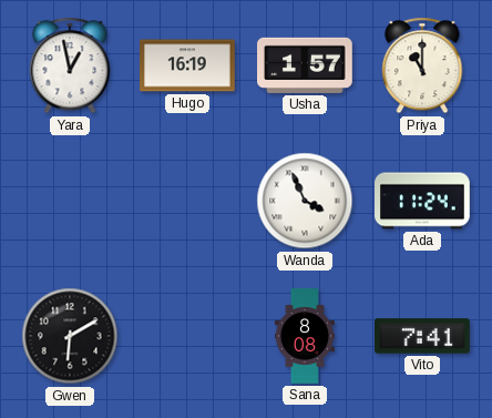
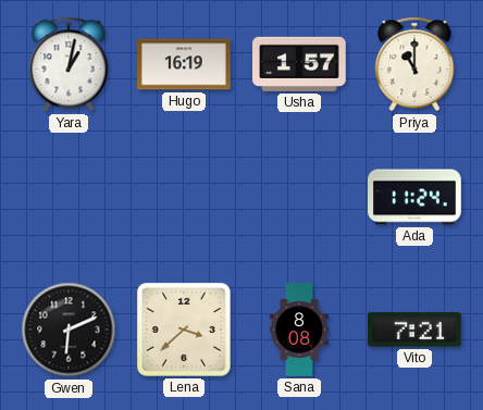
Yara: 12:58 -> 1:02
Wanda: 3:56 -> none
Gwen: 6:10 -> 6:11
Lena: none -> 3:38
Vito: 7:41 -> 7:21
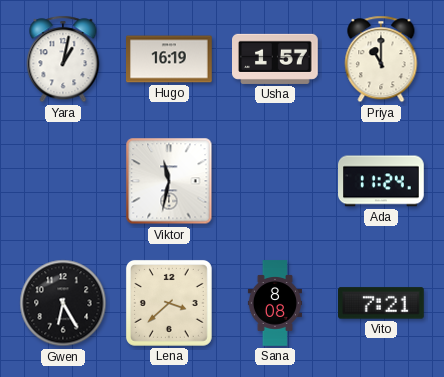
Viktor: none -> 11:32
Gwen: 6:11 -> 6:25
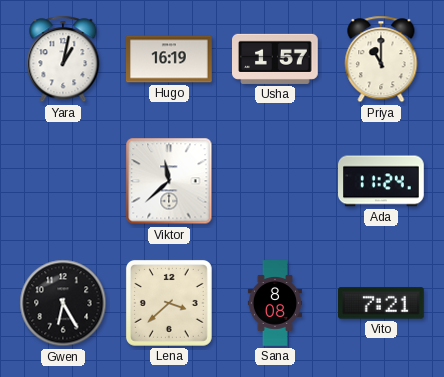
Viktor: 11:32 -> 11:38
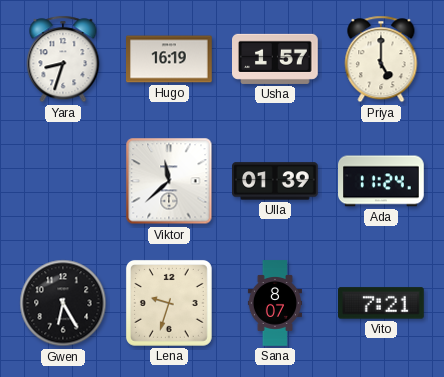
Yara: 1:02 -> 8:33
Priya: 11:00 -> 5:00
Ulla: none -> 01:39
Lena: 3:38 -> 9:33
Sana: 8:08 -> 8:07
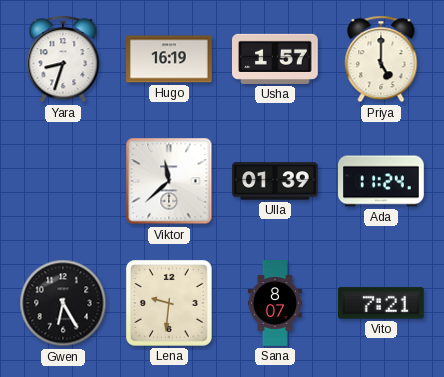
Lena: 9:33 -> 9:31
